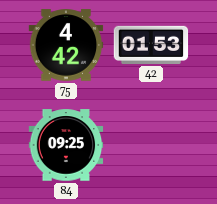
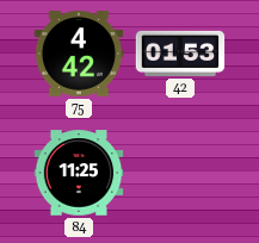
84: 09:25 -> 11:25
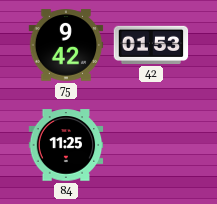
75: 4:42 -> 9:42
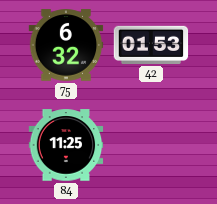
75: 9:42 -> 6:32
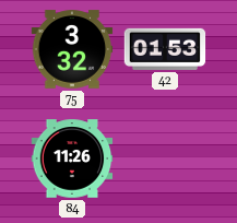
75: 6:32 -> 3:32
84: 11:25 -> 11:26
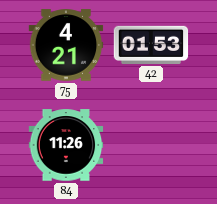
75: 3:32 -> 4:21
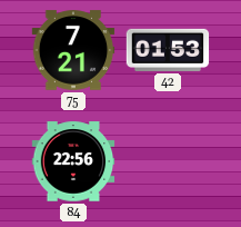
75: 4:21 -> 7:21
84: 11:26 -> 22:56
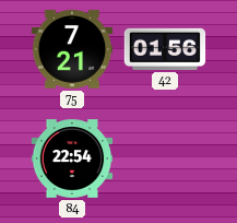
42: 01:53 -> 01:56
84: 22:56 -> 22:54
